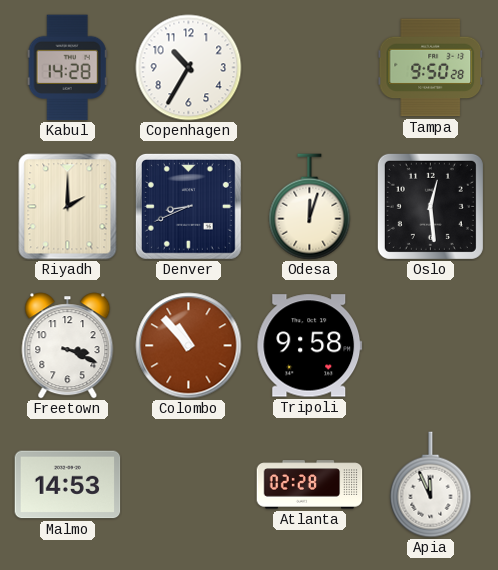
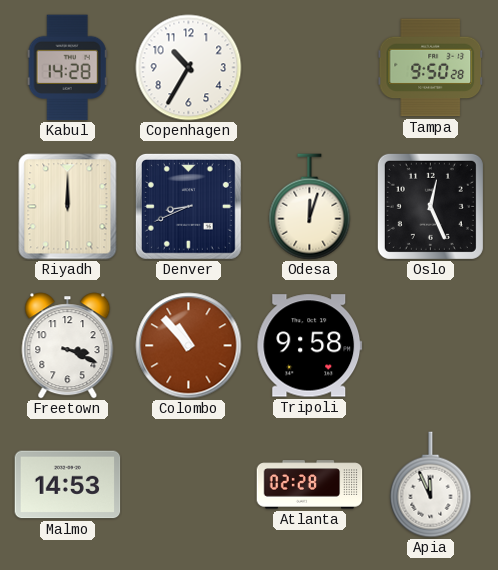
Riyadh: 2:00 -> 12:00
Oslo: 12:29 -> 12:26
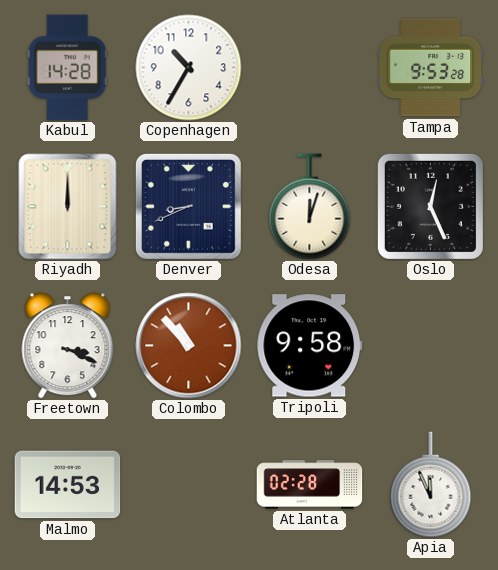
Tampa: 9:50 -> 9:53
